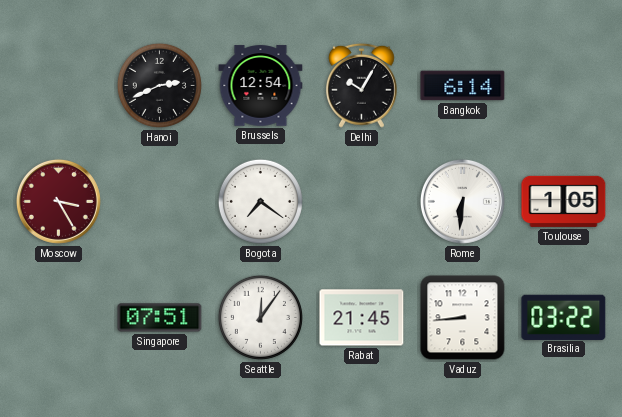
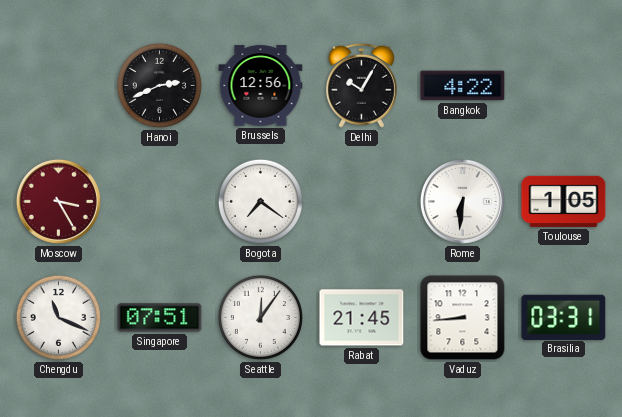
Brussels: 12:54 -> 12:56
Bangkok: 6:14 -> 4:22
Chengdu: none -> 11:19
Brasilia: 03:22 -> 03:31
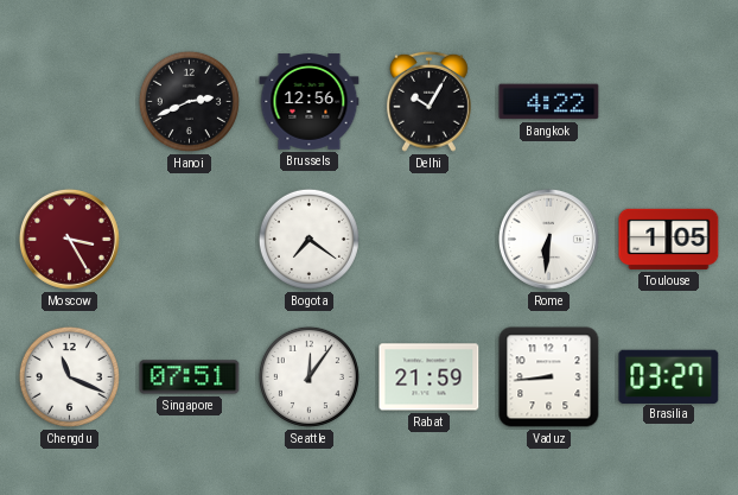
Rabat: 21:45 -> 21:59
Brasilia: 03:31 -> 03:27
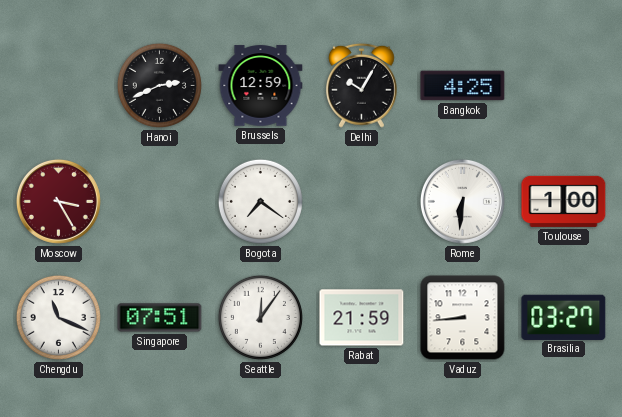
Brussels: 12:56 -> 12:59
Bangkok: 4:22 -> 4:25
Toulouse: 1:05 -> 1:00
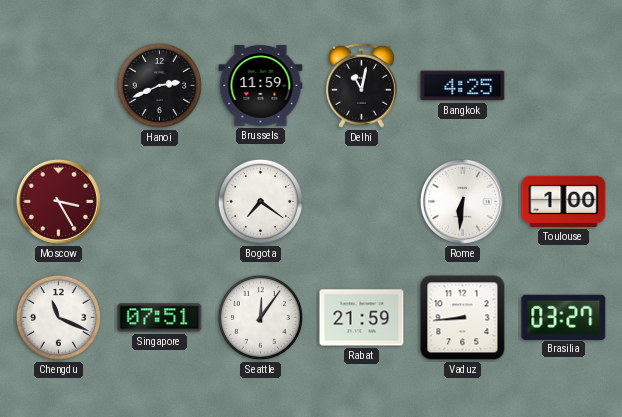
Brussels: 12:59 -> 11:59
Delhi: 10:05 -> 11:02
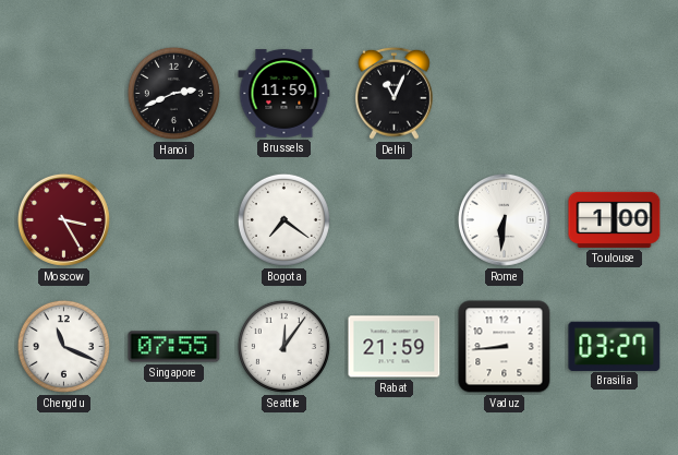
Delhi: 11:02 -> 11:04
Bangkok: 4:25 -> none
Singapore: 07:51 -> 07:55
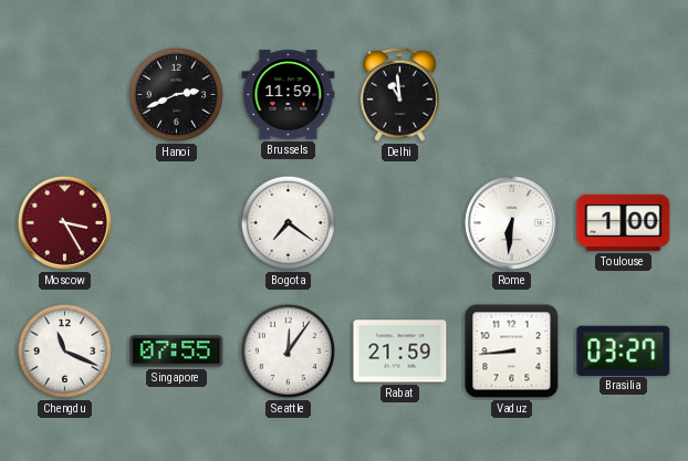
Delhi: 11:04 -> 10:59
